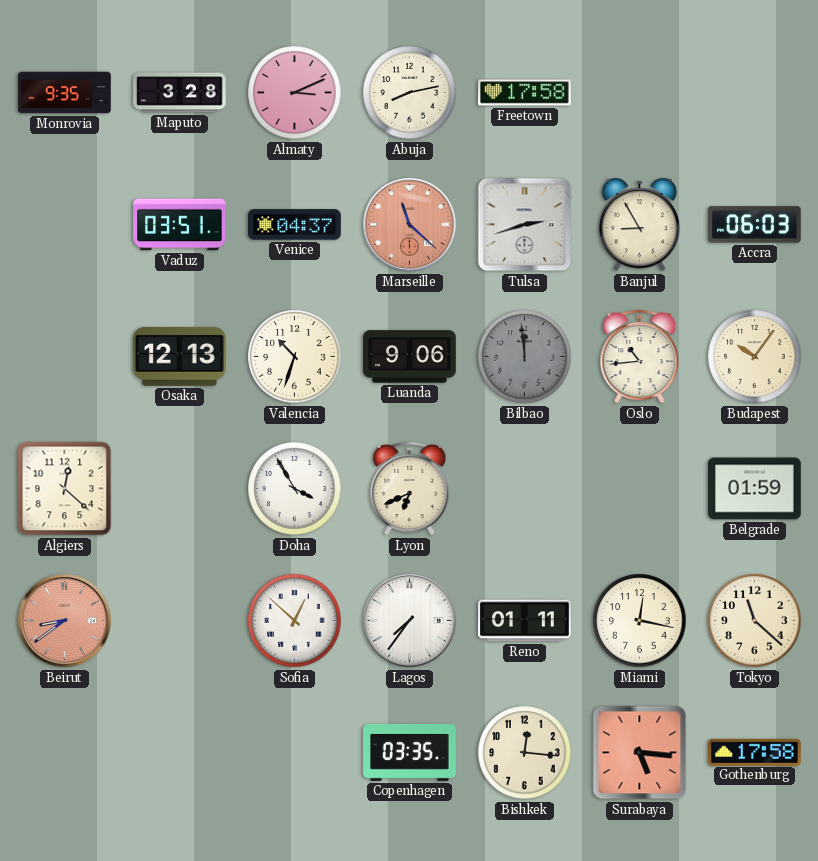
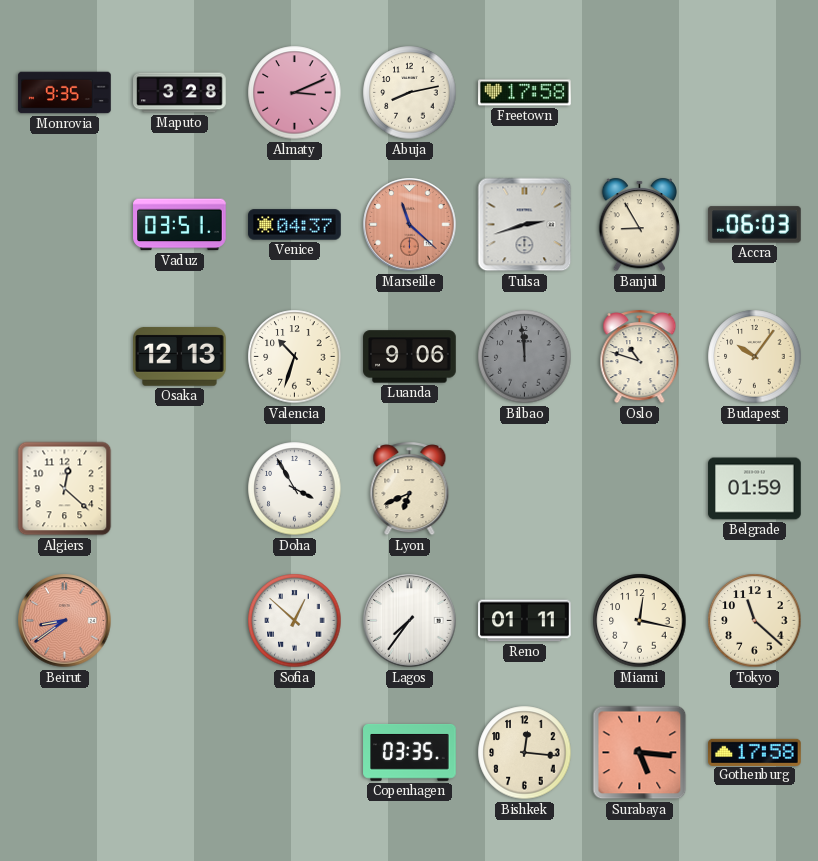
Oslo: 10:44 -> 10:48
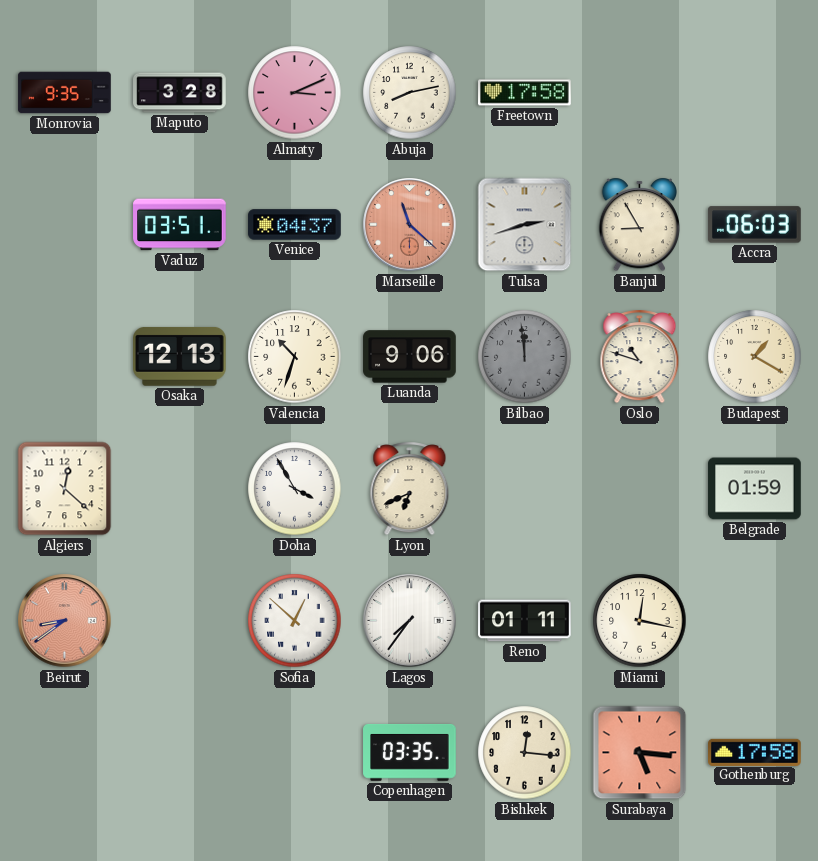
Budapest: 10:06 -> 1:20
Tokyo: 11:22 -> none
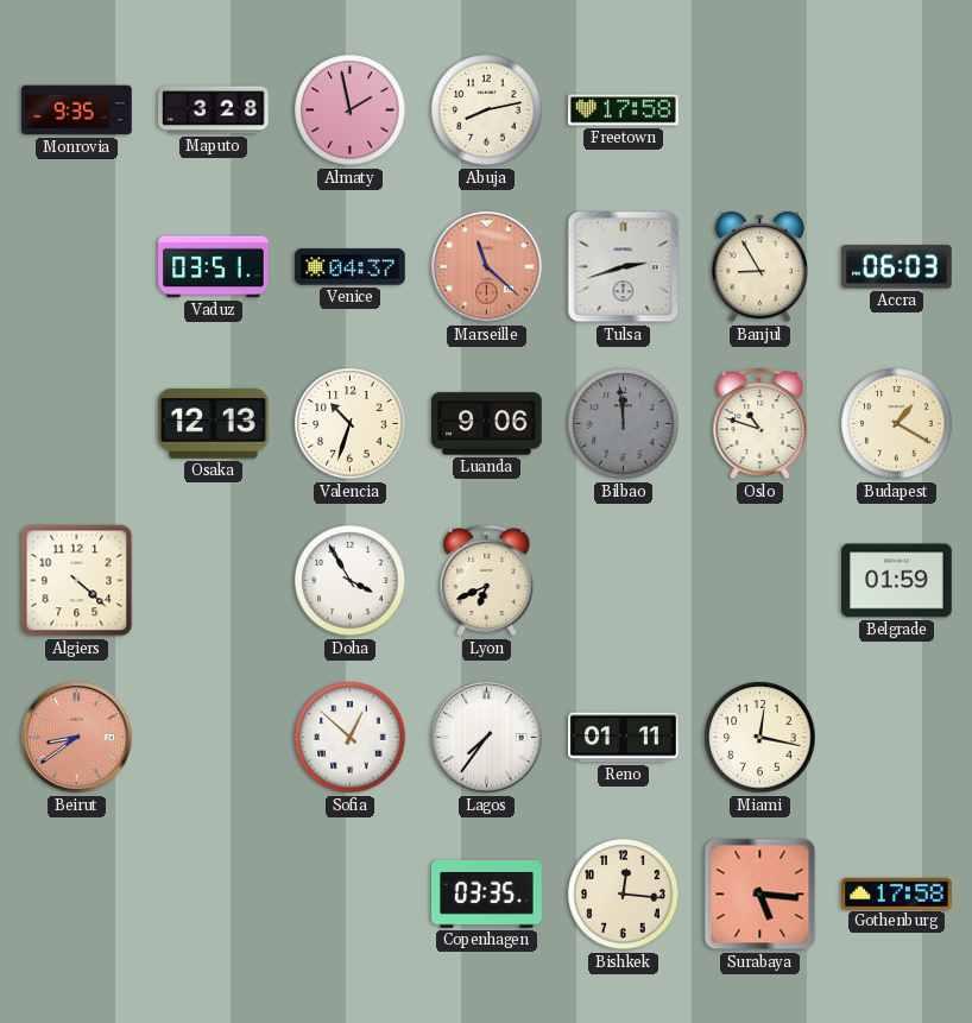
Almaty: 3:11 -> 1:58
Algiers: 12:22 -> 4:22
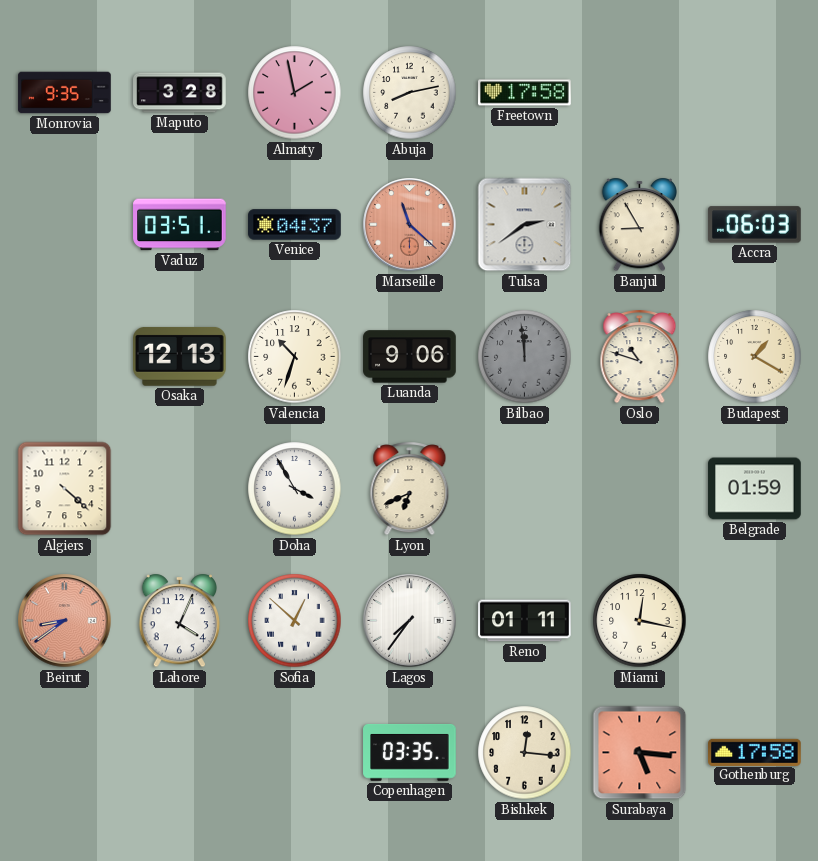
Tulsa: 2:42 -> 2:39
Lahore: none -> 4:04
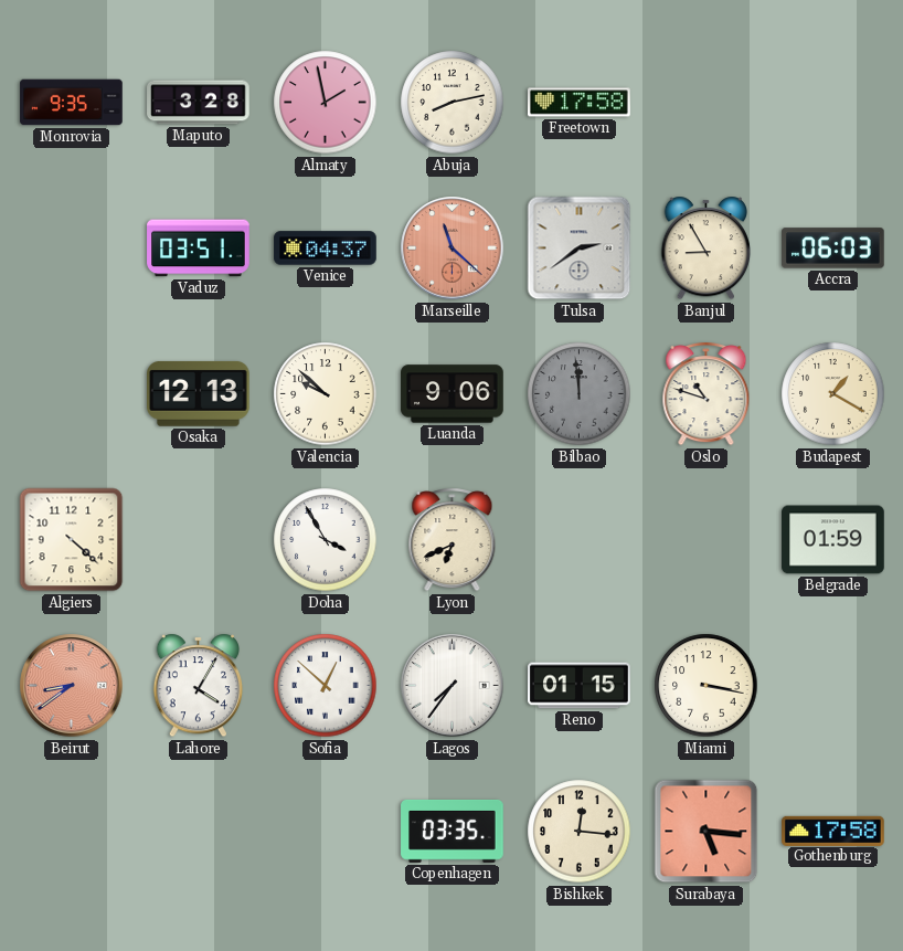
Valencia: 10:33 -> 9:52
Lahore: 4:04 -> 4:05
Reno: 01:11 -> 01:15
Miami: 12:17 -> 3:17
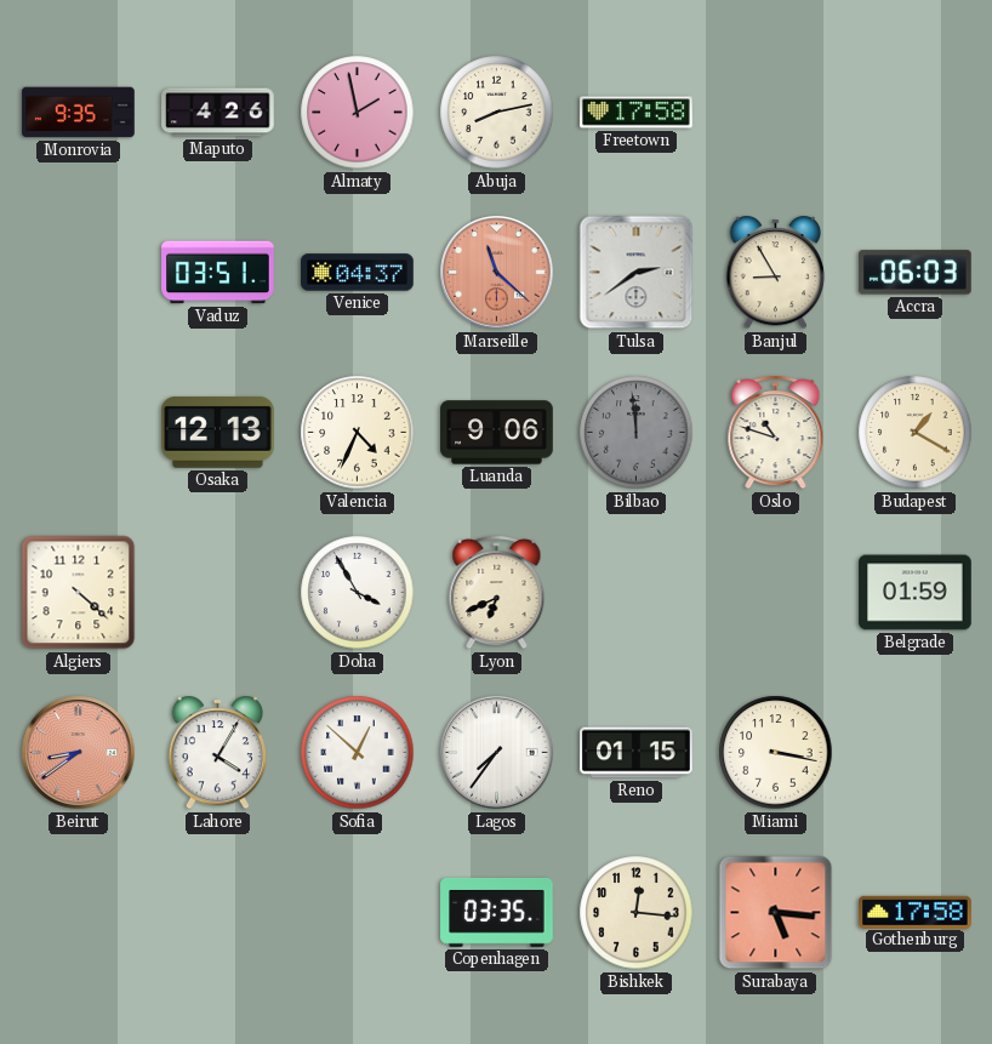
Maputo: 3:28 -> 4:26
Valencia: 9:52 -> 4:34
